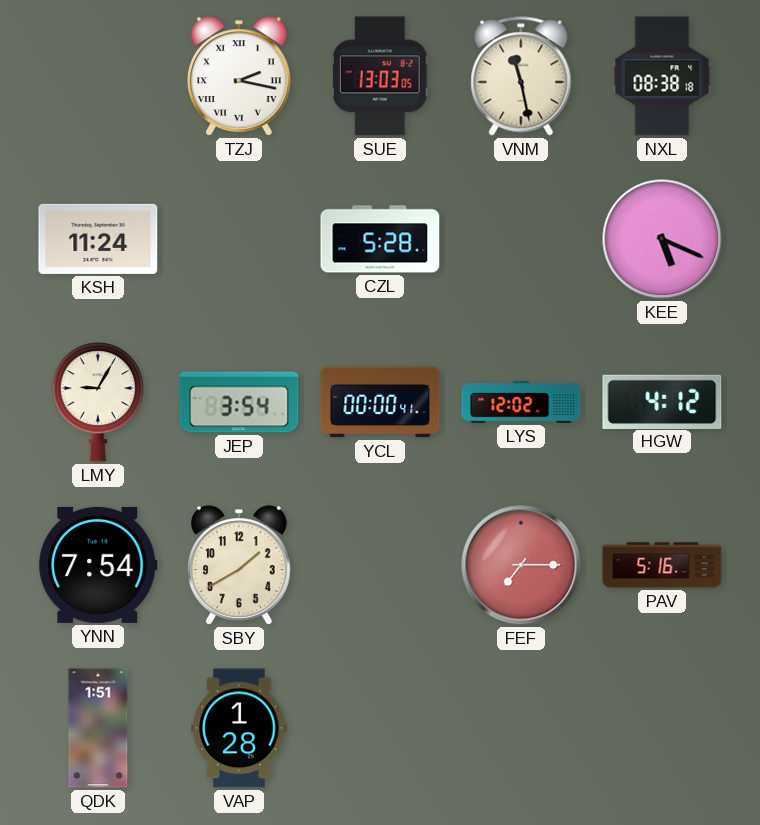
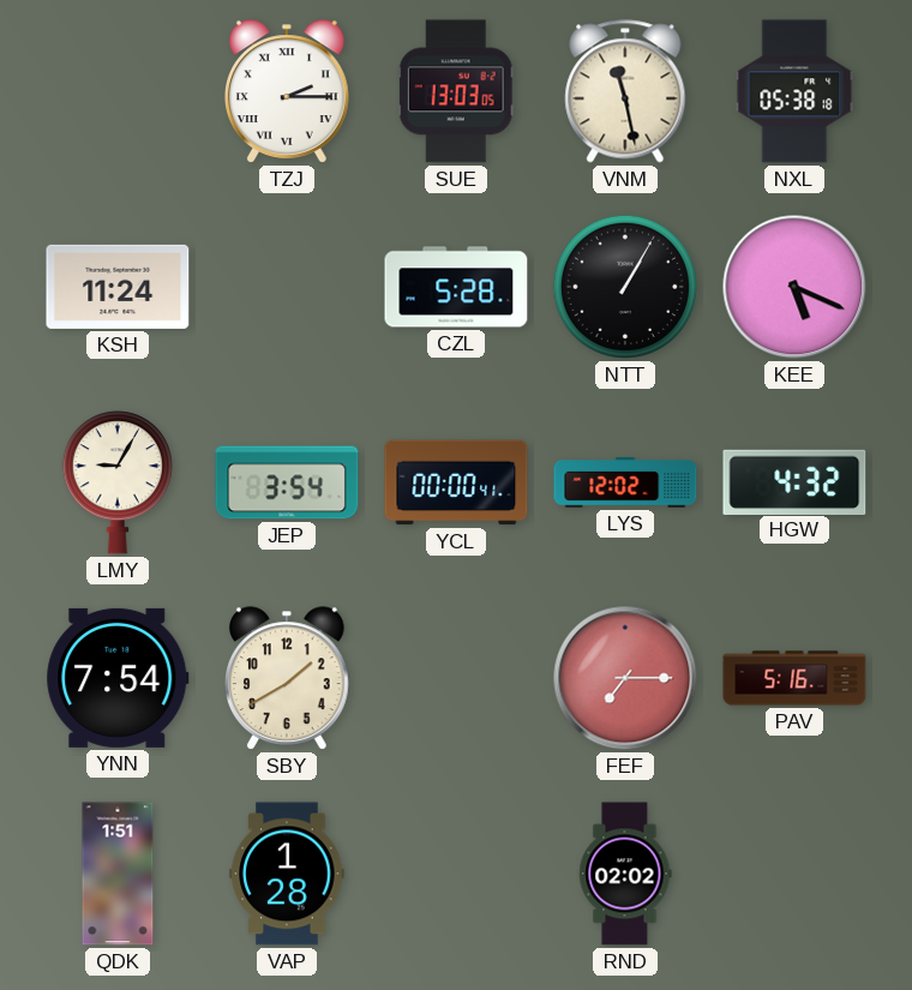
TZJ: 2:17 -> 2:15
NXL: 08:38 -> 05:38
NTT: none -> 1:05
HGW: 4:12 -> 4:32
RND: none -> 02:02
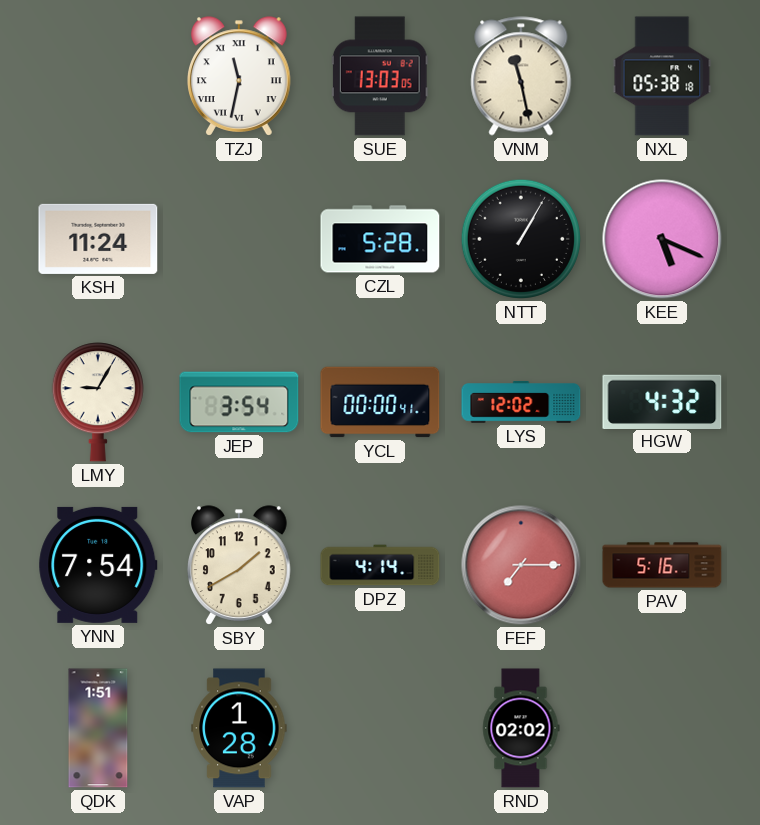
TZJ: 2:15 -> 11:32
DPZ: none -> 4:14
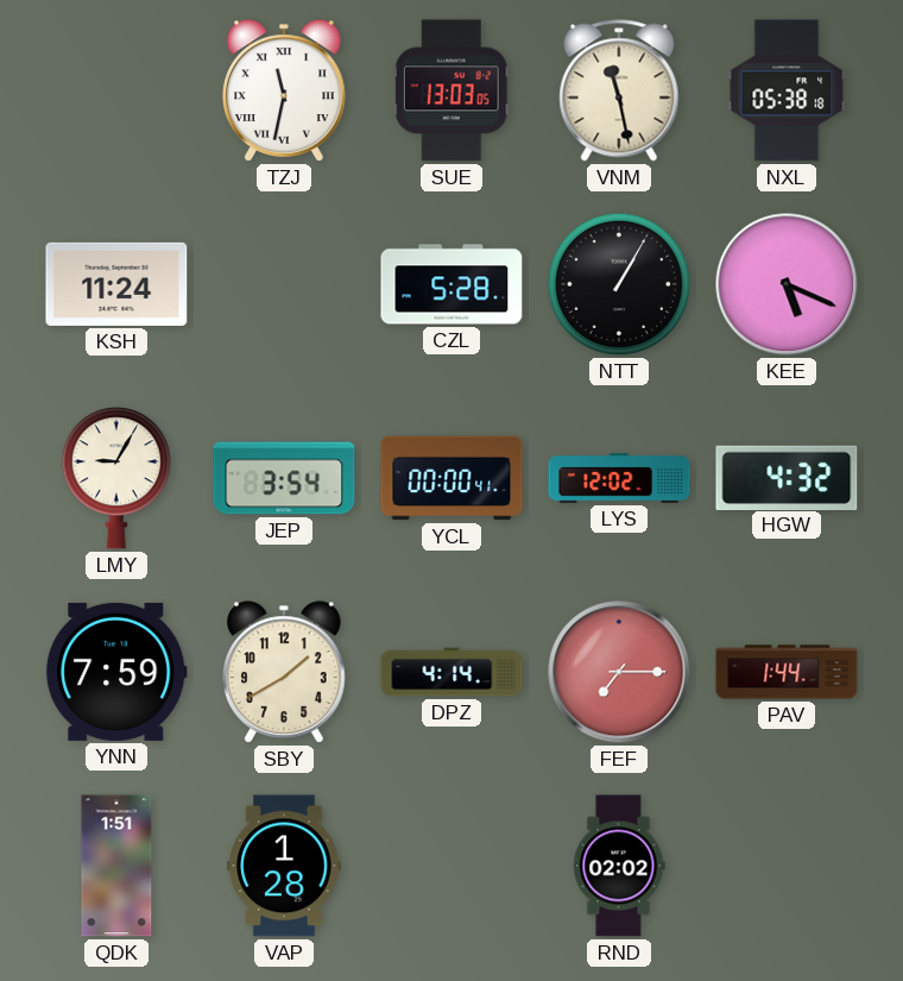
YNN: 7:54 -> 7:59
PAV: 5:16 -> 1:44
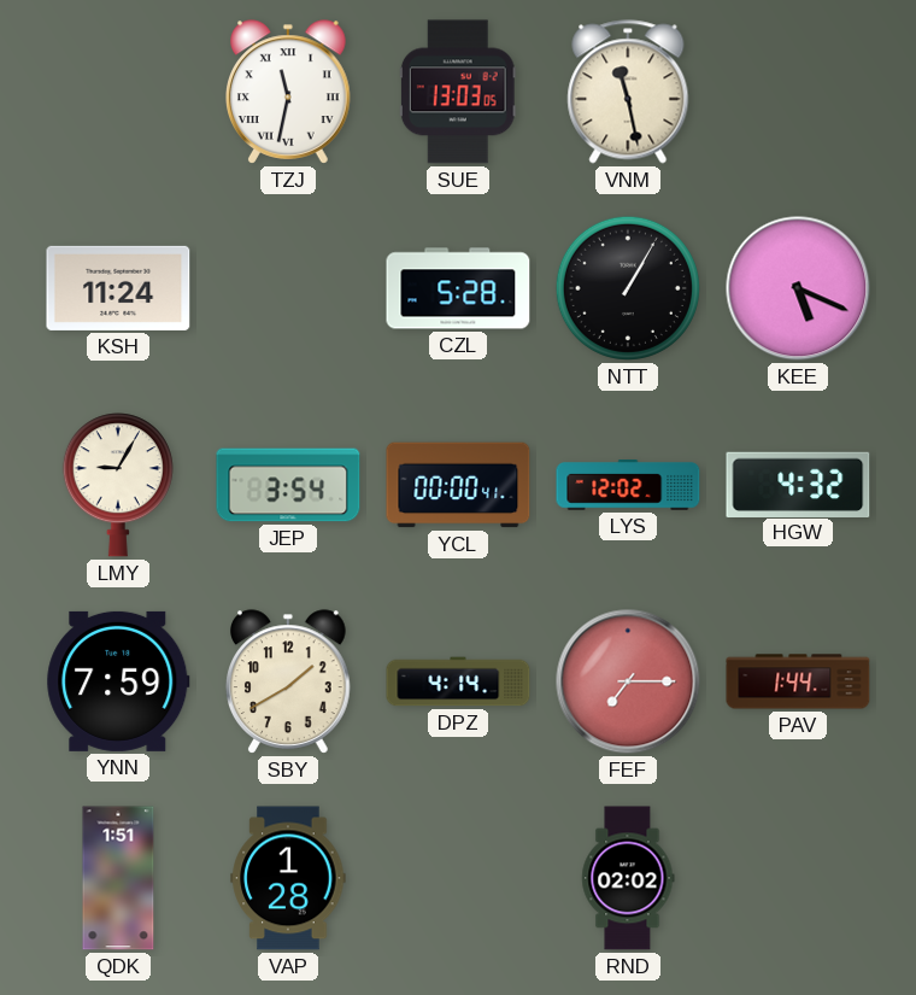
NXL: 05:38 -> none
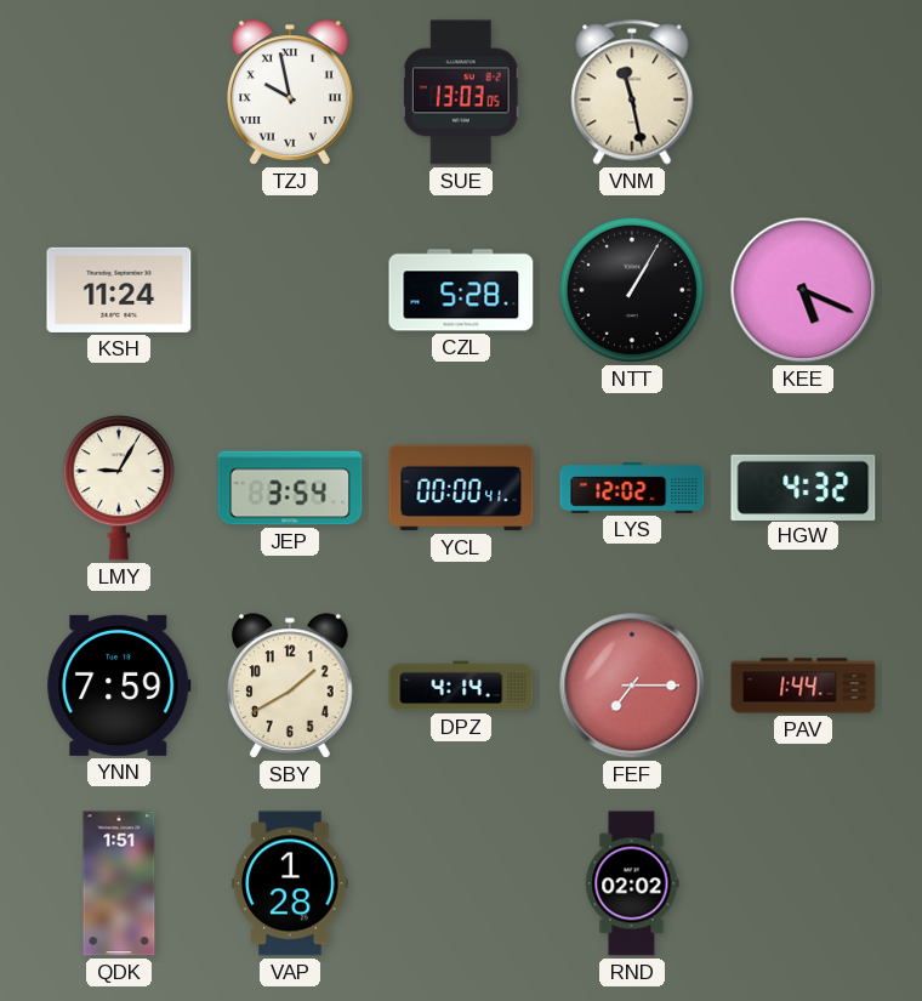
TZJ: 11:32 -> 9:58
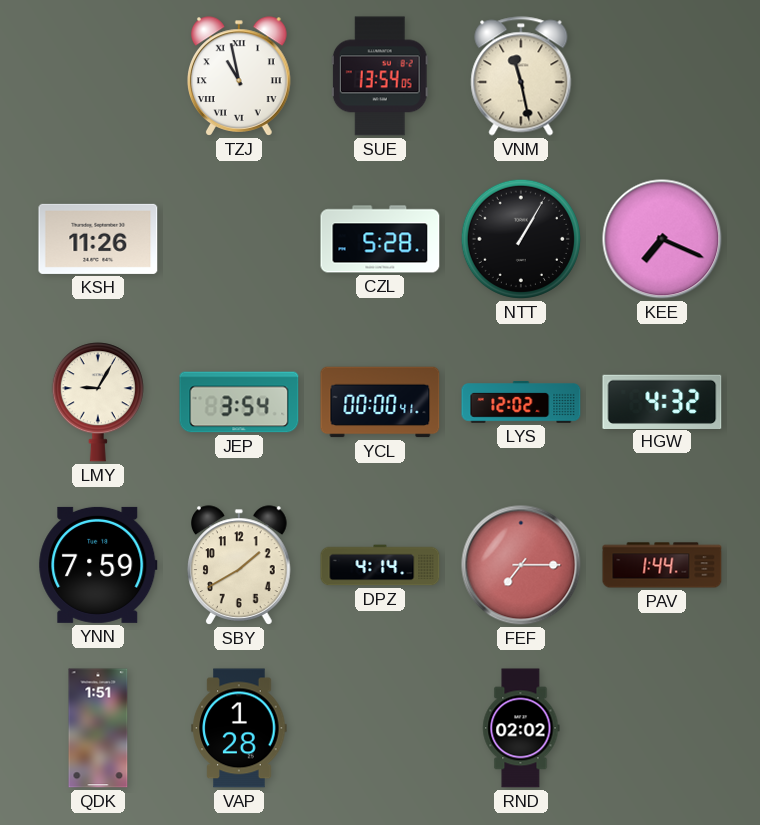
TZJ: 9:58 -> 10:58
SUE: 13:03 -> 13:54
KSH: 11:24 -> 11:26
KEE: 5:19 -> 7:19
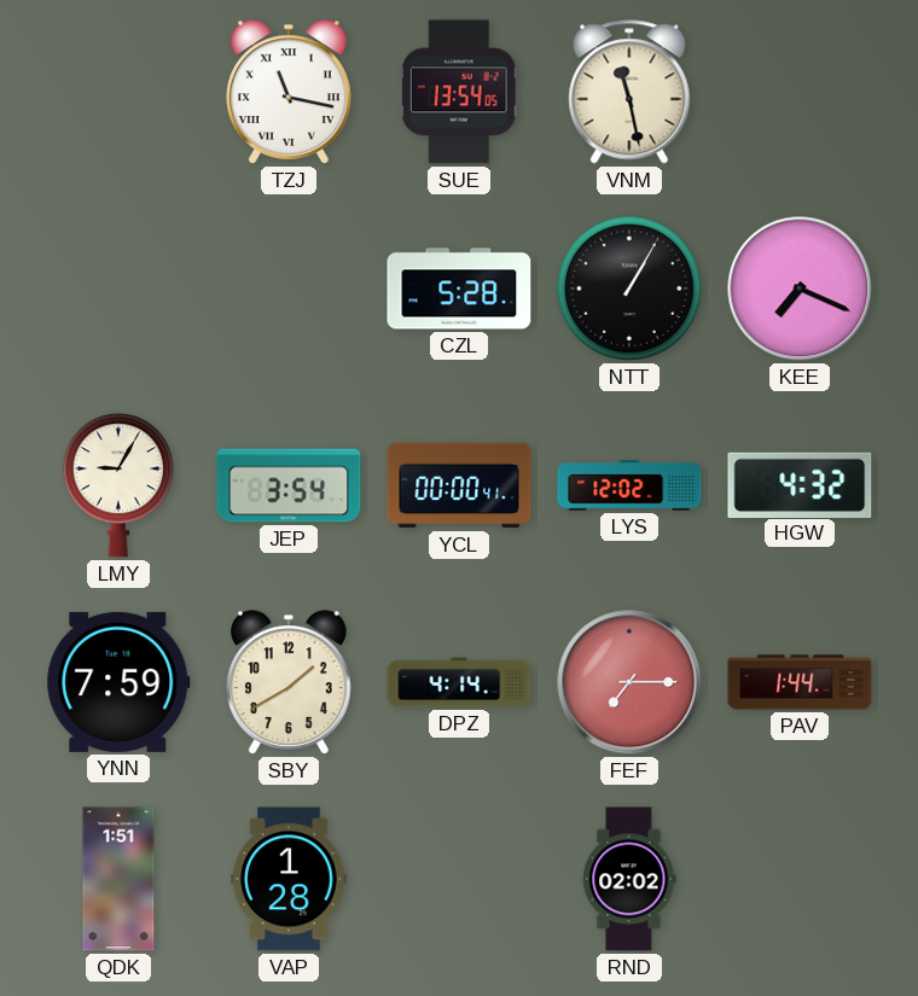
TZJ: 10:58 -> 11:17
KSH: 11:26 -> none
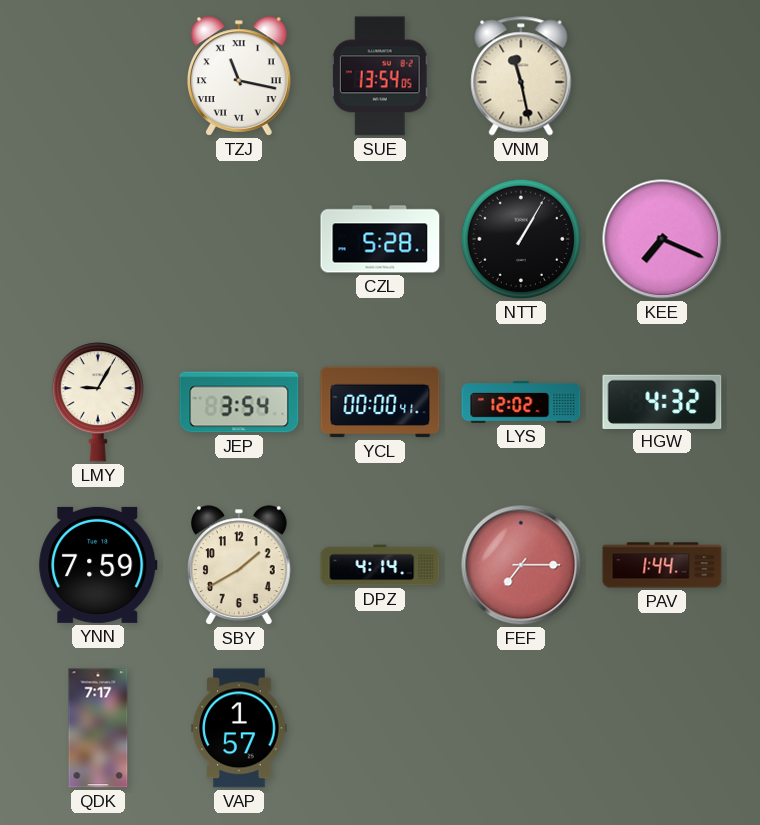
QDK: 1:51 -> 7:17
VAP: 1:28 -> 1:57
RND: 02:02 -> none
